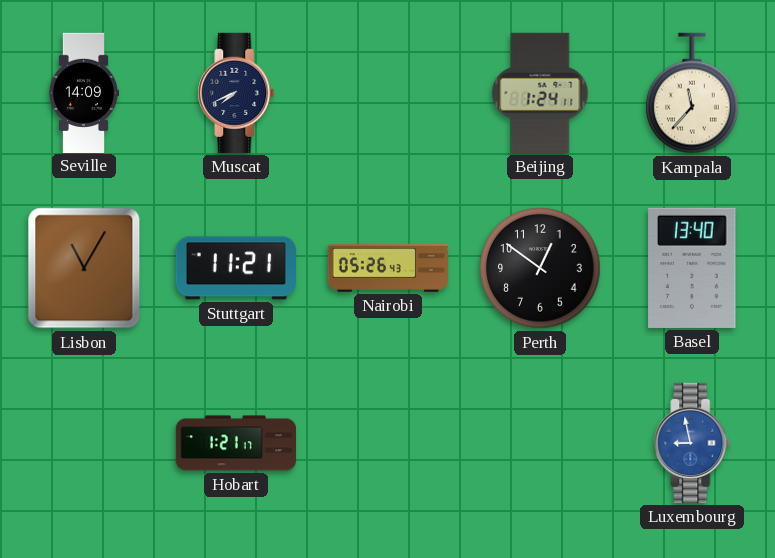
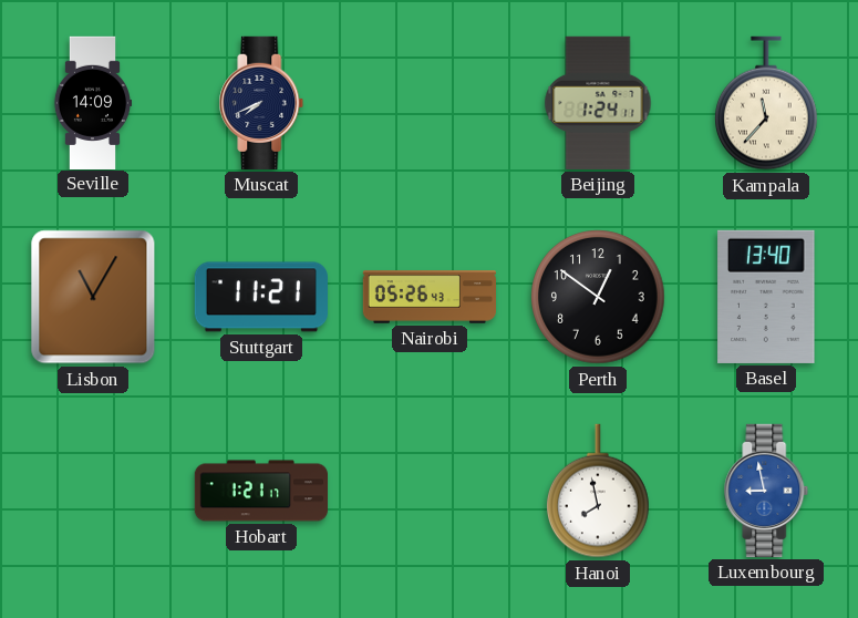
Hanoi: none -> 7:58
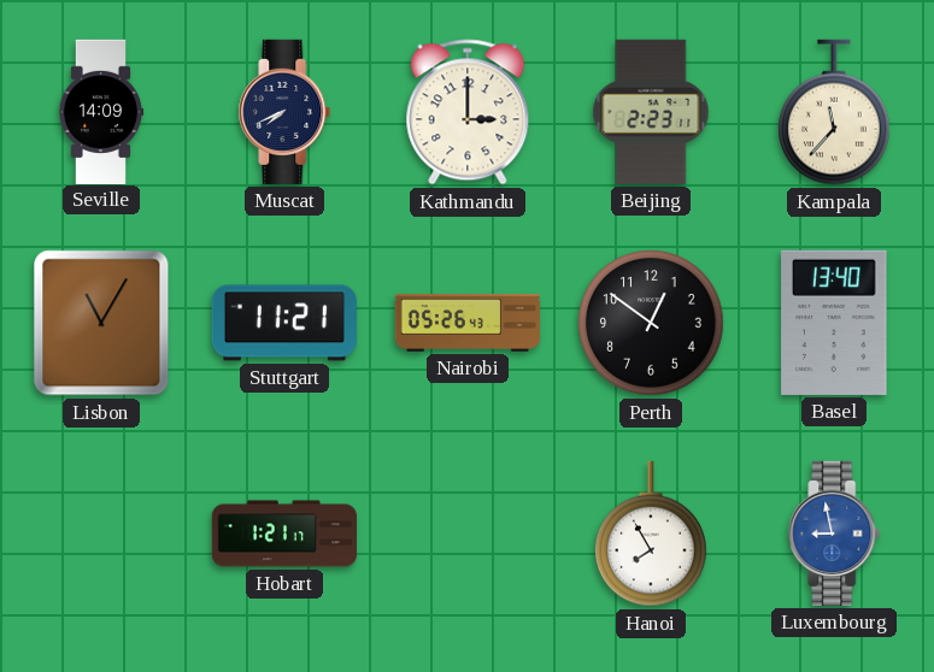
Kathmandu: none -> 3:00
Beijing: 1:24 -> 2:23
Hanoi: 7:58 -> 7:55
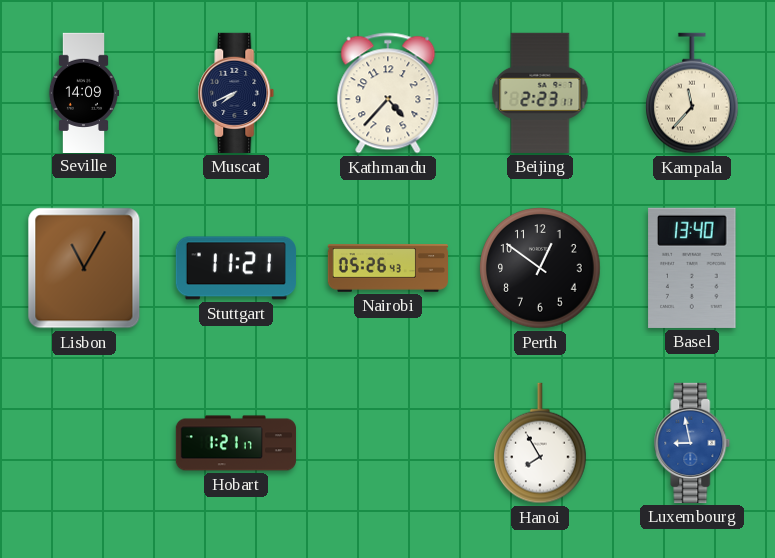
Kathmandu: 3:00 -> 4:37
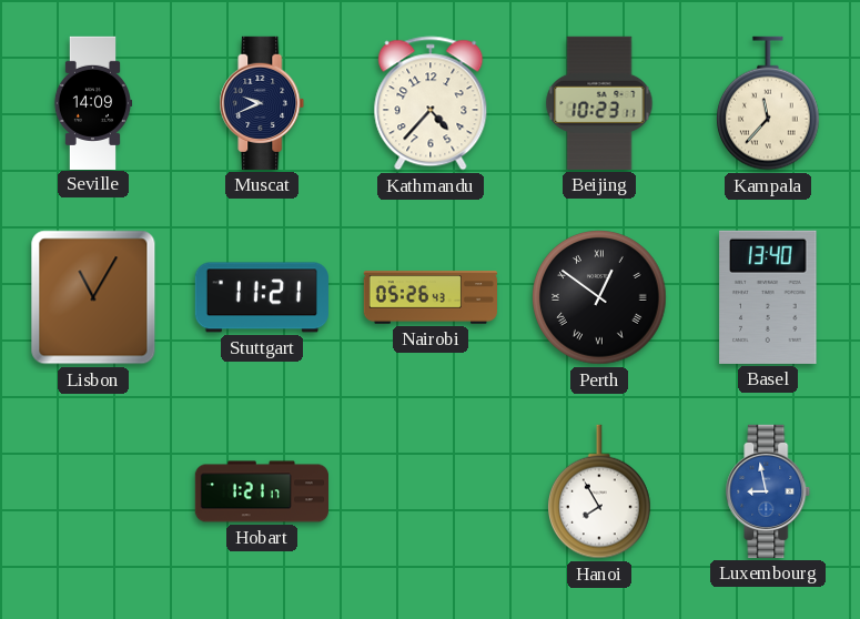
Muscat: 7:41 -> 9:41
Beijing: 2:23 -> 10:23
Perth numerals: Arabic -> Roman
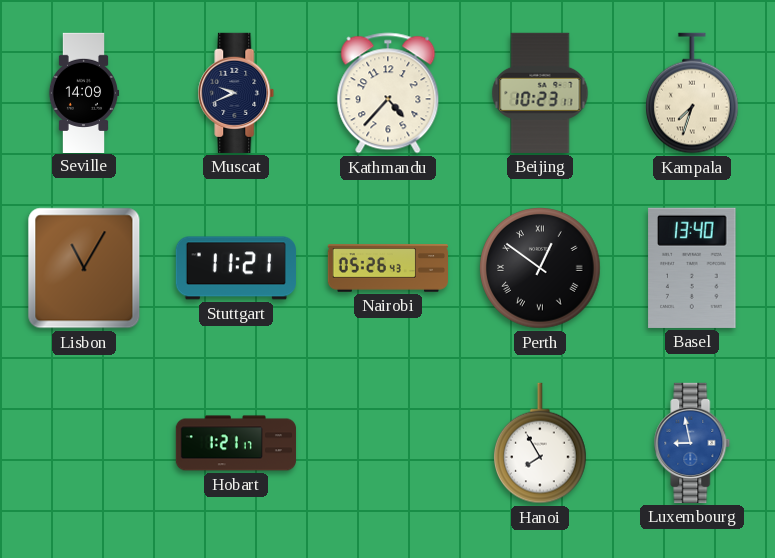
Kampala: 11:37 -> 7:33
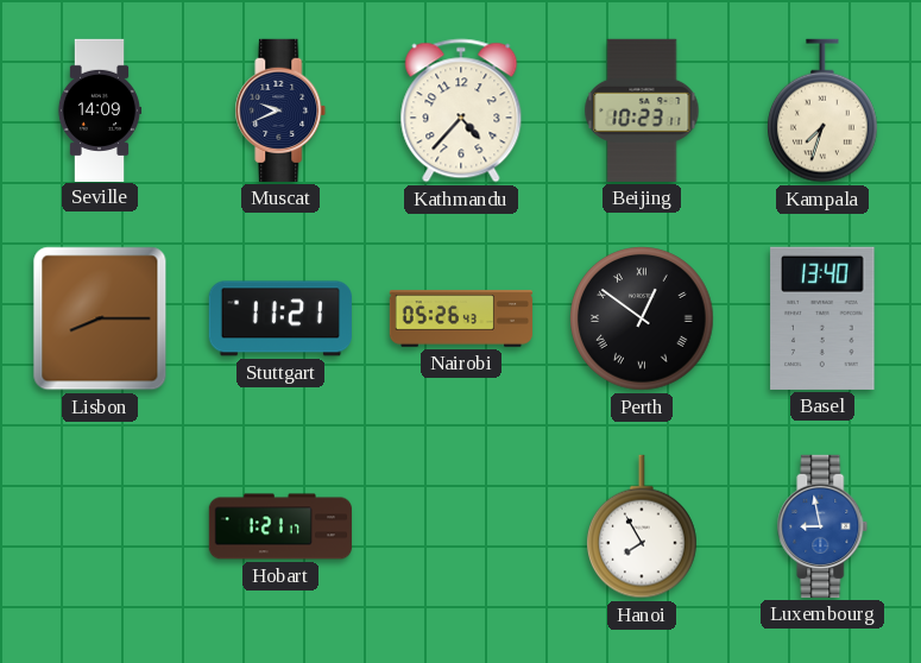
Lisbon: 11:05 -> 8:15
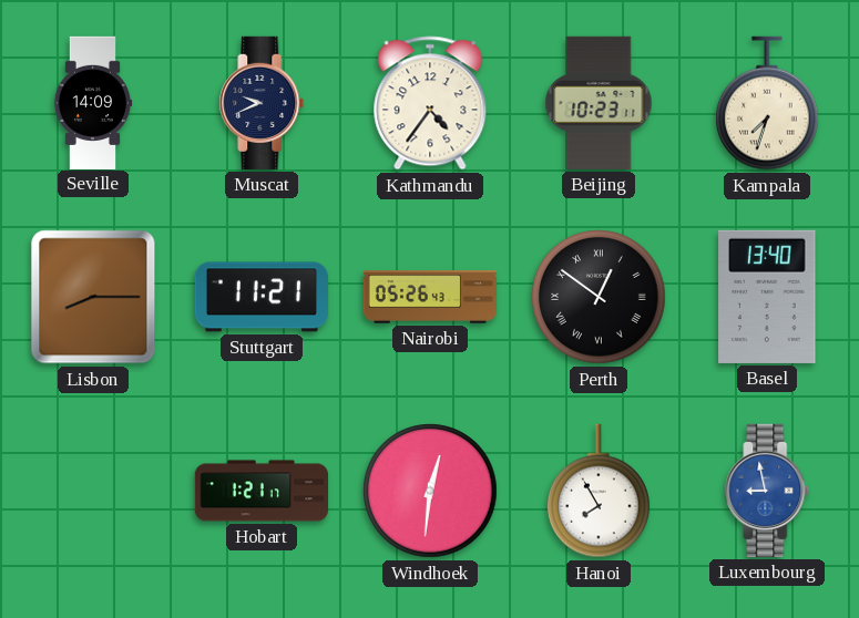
Kathmandu: 4:37 -> 4:36
Windhoek: none -> 12:31
